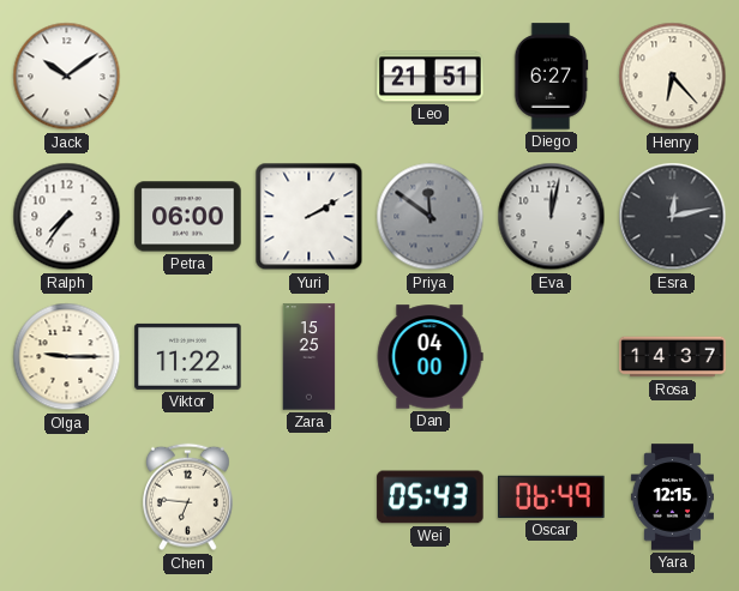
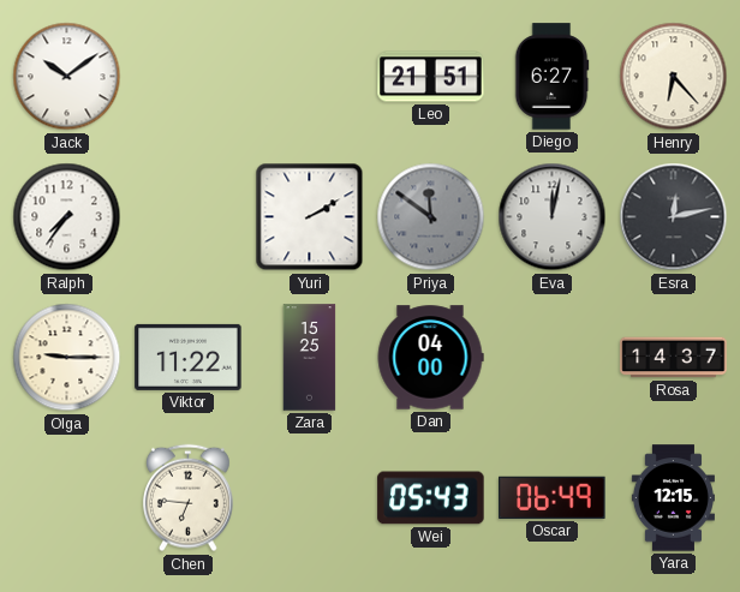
Petra: 06:00 -> none
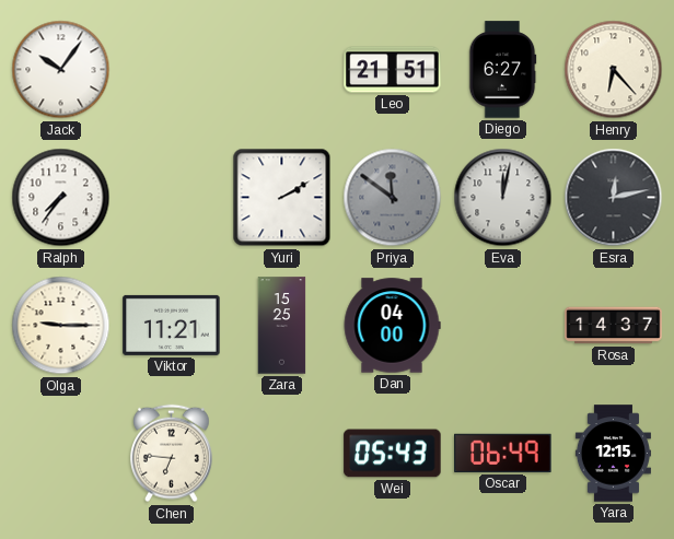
Jack: 10:09 -> 10:06
Viktor: 11:22 -> 11:21
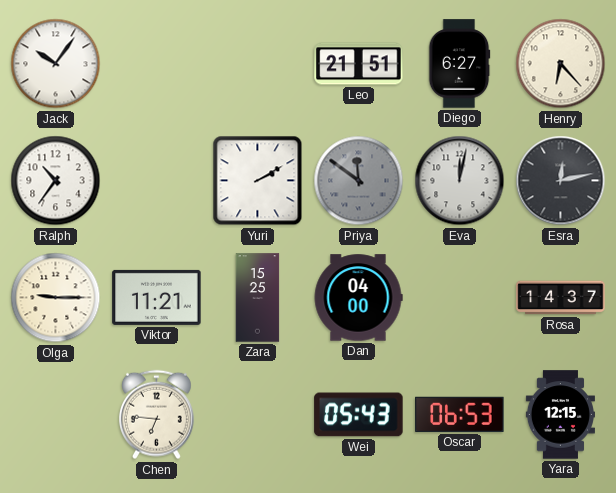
Ralph: 7:36 -> 10:36
Oscar: 06:49 -> 06:53
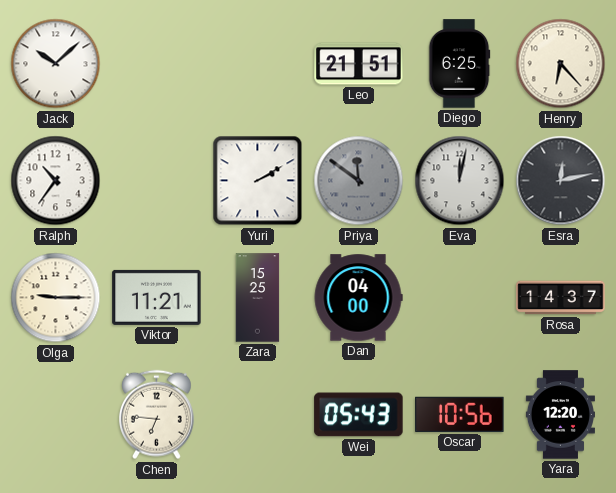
Jack: 10:06 -> 10:08
Diego: 6:27 -> 6:25
Oscar: 06:53 -> 10:56
Yara: 12:15 -> 12:20
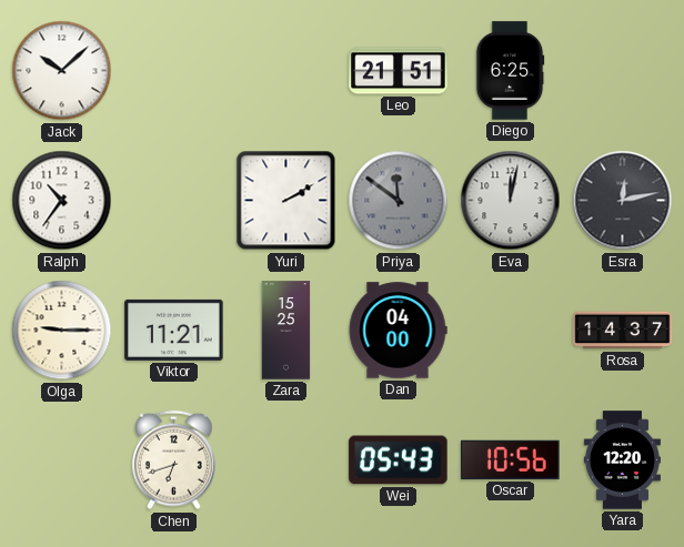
Henry: 6:23 -> none
Chen: 6:46 -> 6:42
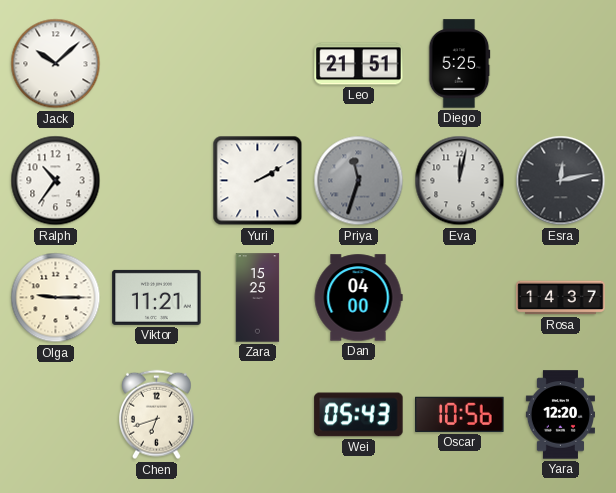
Diego: 6:25 -> 5:25
Priya: 11:51 -> 11:33
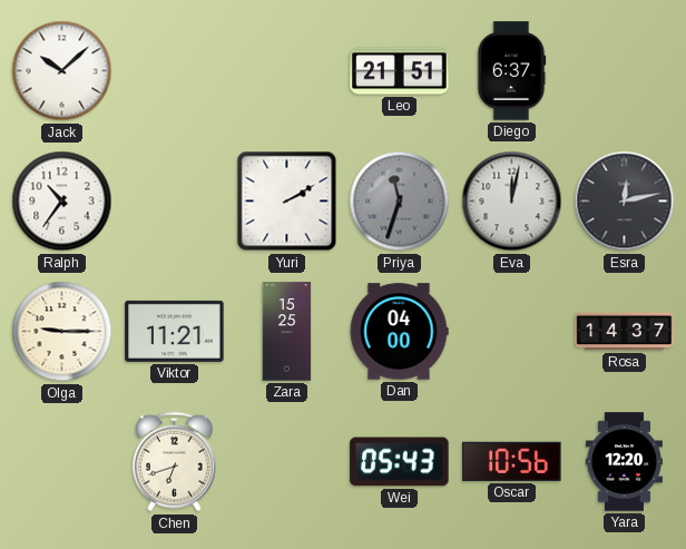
Diego: 5:25 -> 6:37
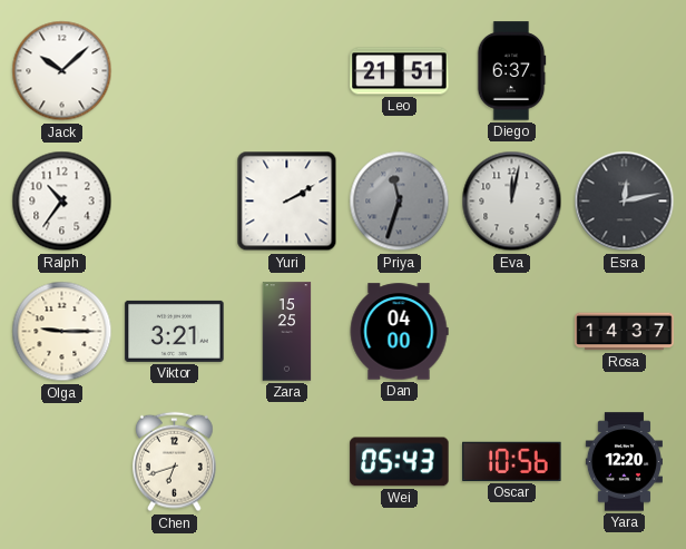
Viktor: 11:21 -> 3:21
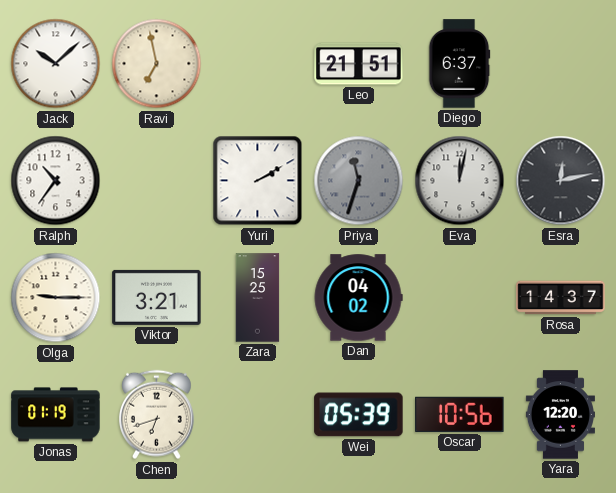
Ravi: none -> 6:58
Dan: 04:00 -> 04:02
Jonas: none -> 01:19
Wei: 05:43 -> 05:39
